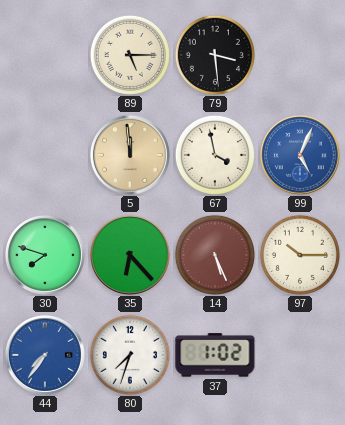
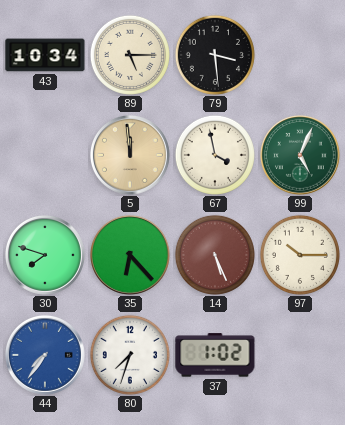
43: none -> 10:34
99 dial: blue -> green
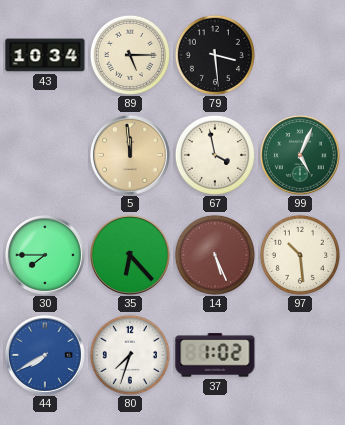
30: 7:48 -> 7:45
97: 10:15 -> 10:29
44: 7:36 -> 7:40
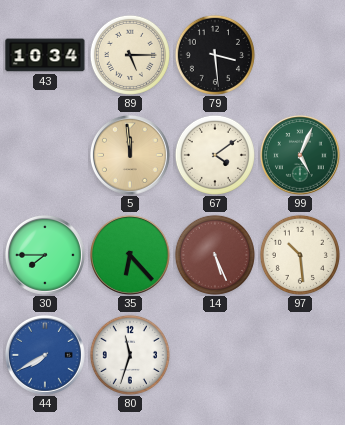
67: 3:58 -> 4:09
80: 7:33 -> 11:33
37: 1:02 -> none
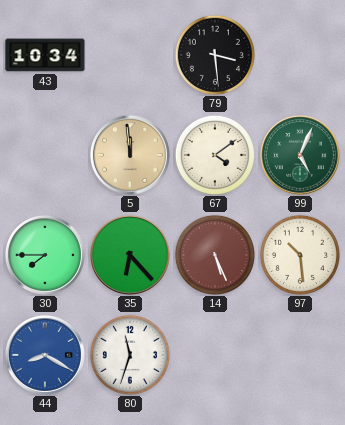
89: 5:15 -> none
44: 7:40 -> 8:20
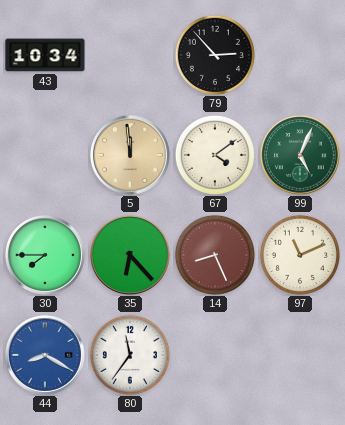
79: 3:29 -> 2:53
14: 5:26 -> 8:26
97: 10:29 -> 11:11
80: 11:33 -> 11:36
